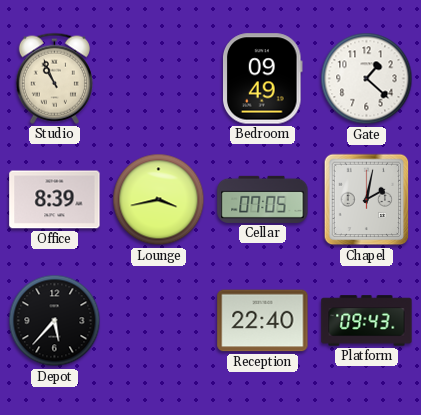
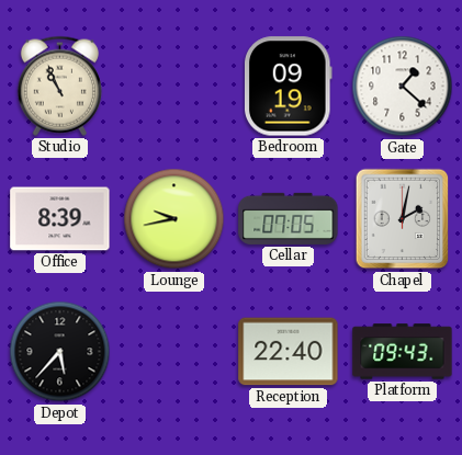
Bedroom: 09:49 -> 09:19
Lounge: 3:43 -> 9:43
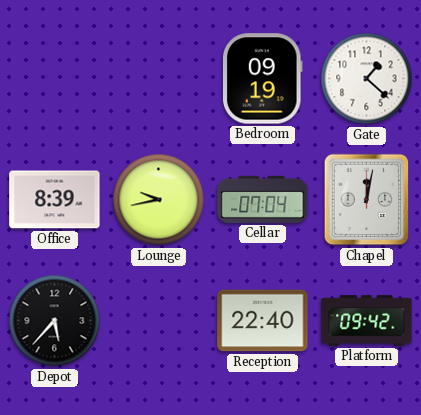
Studio: 10:56 -> none
Cellar: 07:05 -> 07:04
Chapel: 2:02 -> 12:02
Platform: 09:43 -> 09:42
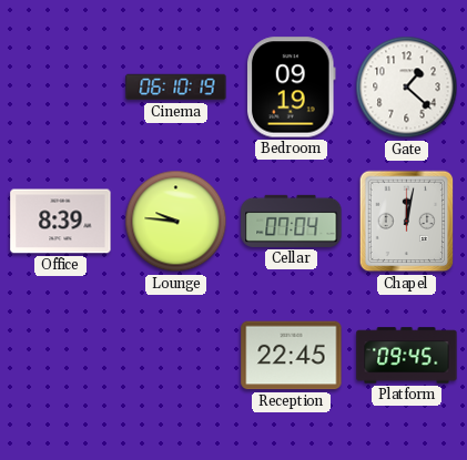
Cinema: none -> 06:10
Lounge: 9:43 -> 9:46
Depot: 5:37 -> none
Reception: 22:40 -> 22:45
Platform: 09:42 -> 09:45
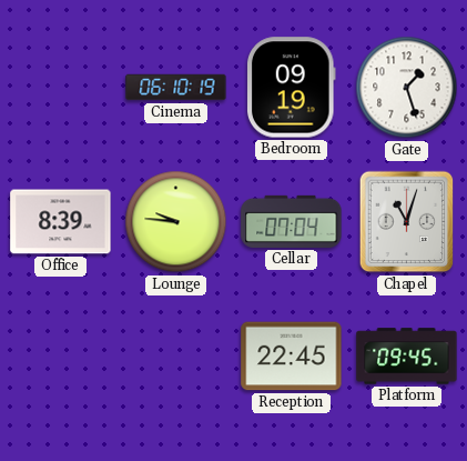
Gate: 1:22 -> 1:27
Chapel: 12:02 -> 11:03
